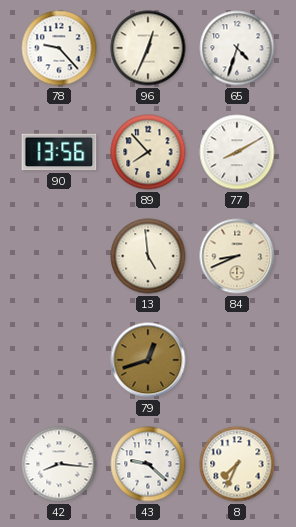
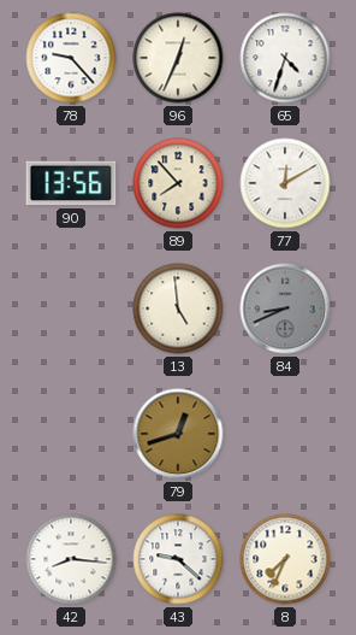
77: 8:10 -> 12:10
84 dial: cream -> grey
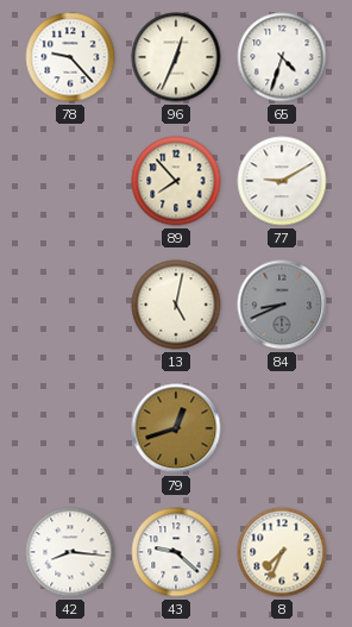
90: 13:56 -> none
77: 12:10 -> 9:10
13: 4:59 -> 5:02
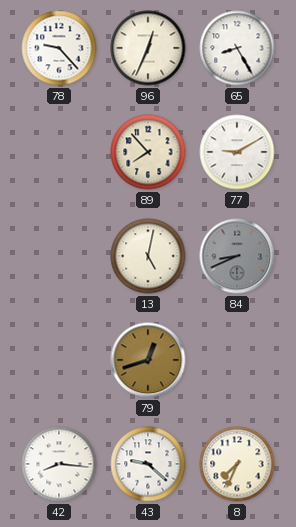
65: 4:33 -> 8:25
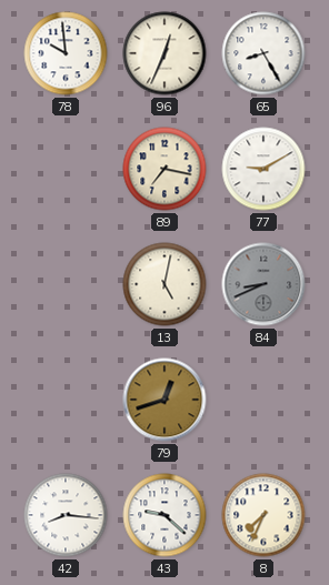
78: 9:23 -> 9:59
89: 7:53 -> 7:17
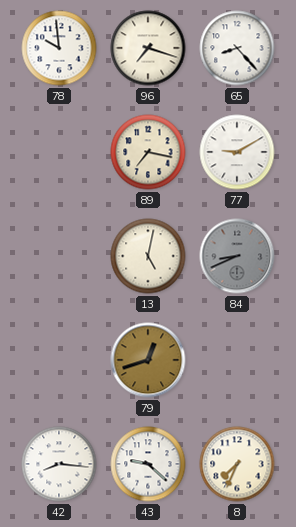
96: 12:34 -> 7:18
65: 8:25 -> 8:23
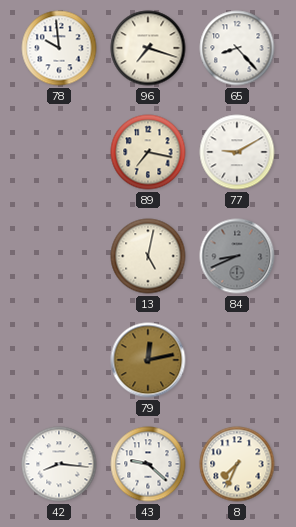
79: 12:42 -> 12:13
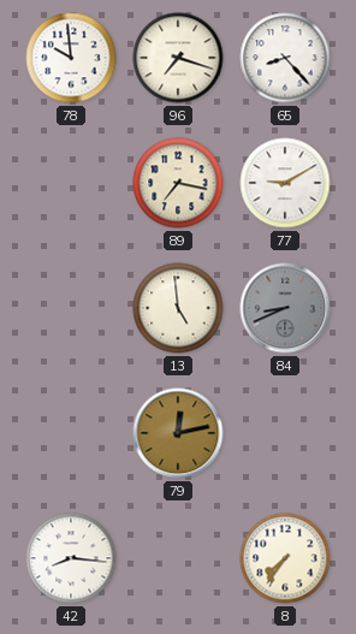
13: 5:02 -> 4:59
43: 9:22 -> none
8: 7:34 -> 7:36
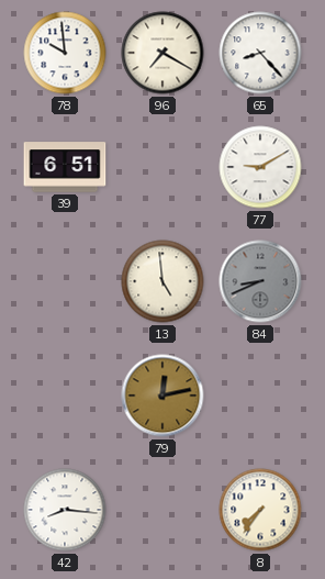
96: 7:18 -> 7:20
39: none -> 6:51
89: 7:17 -> none
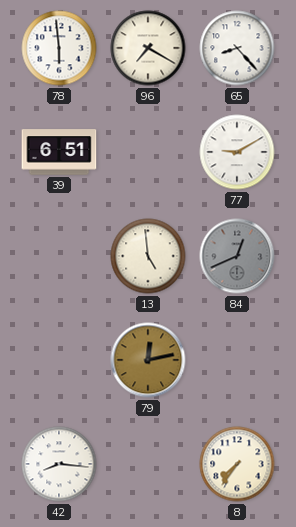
78: 9:59 -> 5:59
84: 8:41 -> 12:41
